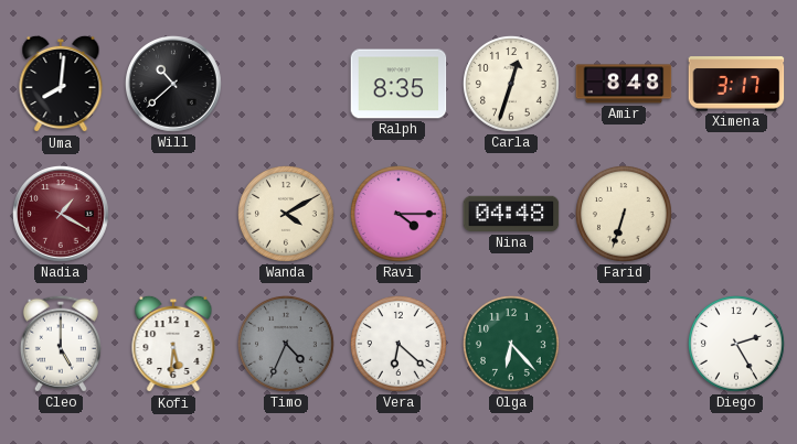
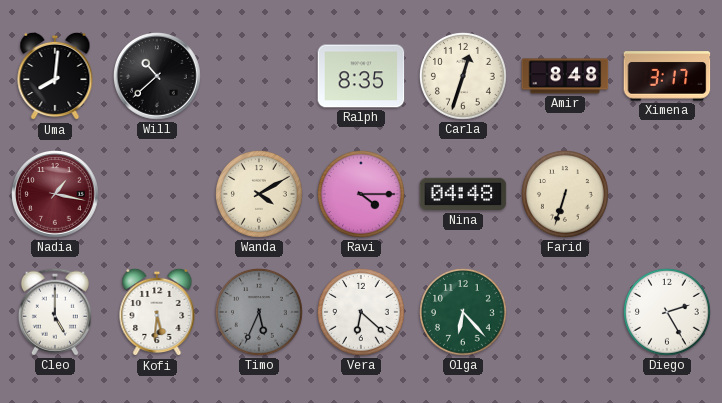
Nadia: 1:20 -> 1:17
Timo: 4:34 -> 5:34
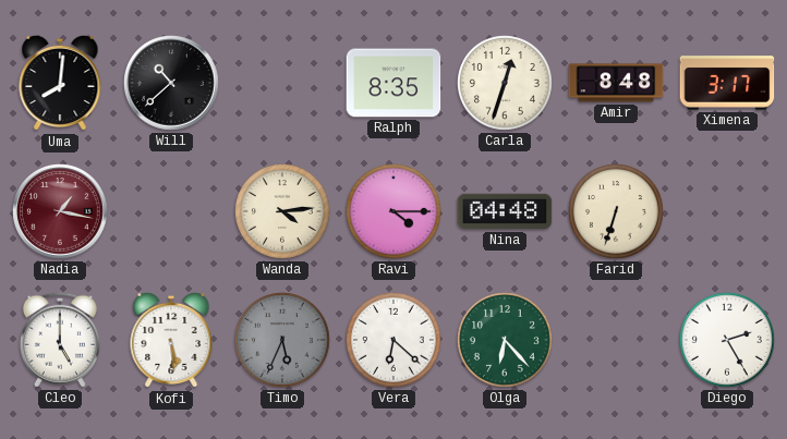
Wanda: 4:10 -> 4:14
Kofi: 5:31 -> 5:29
